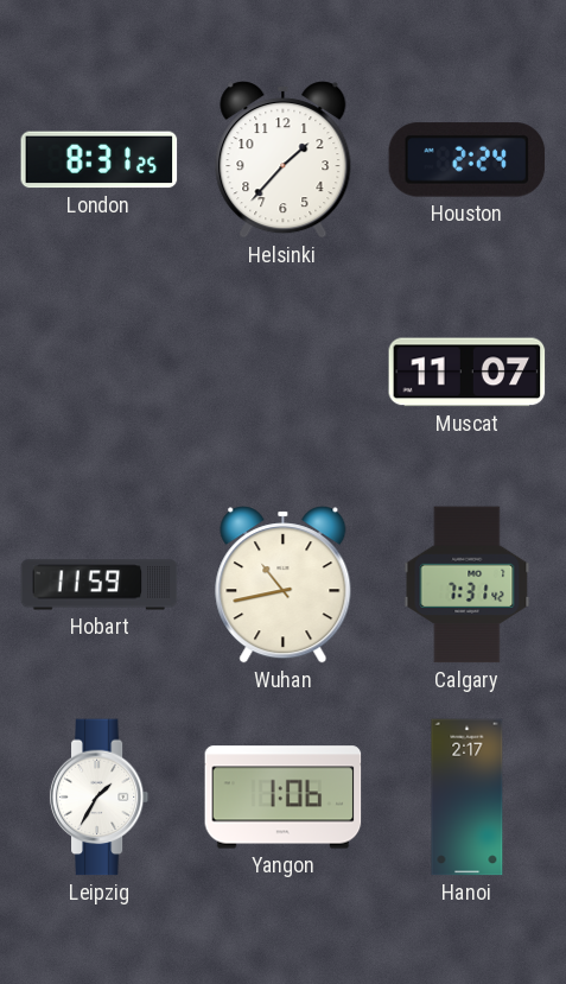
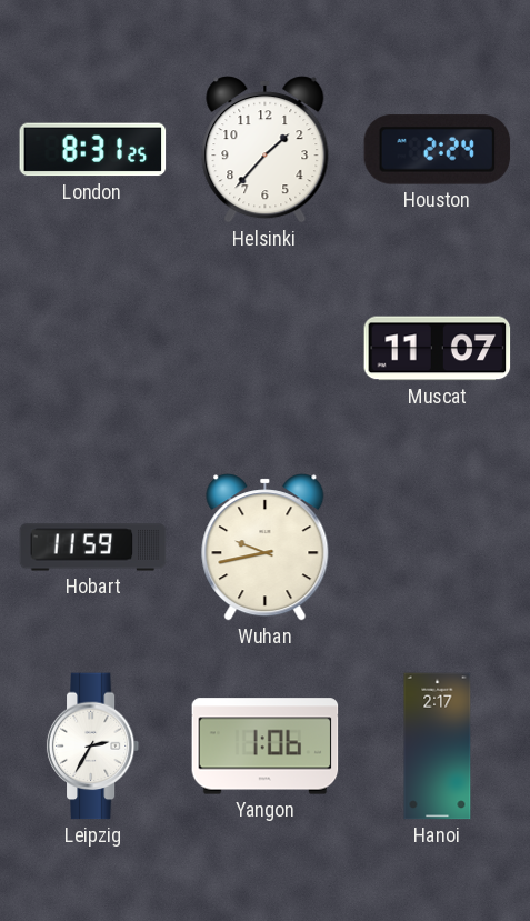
Wuhan: 10:43 -> 9:43
Calgary: 7:31 -> none
Leipzig: 1:35 -> 2:35
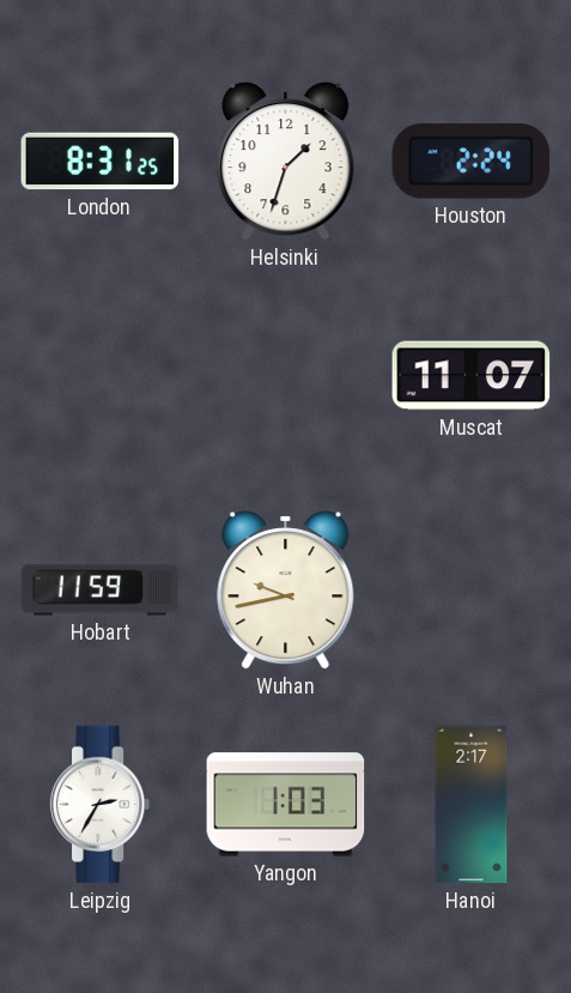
Helsinki: 1:37 -> 1:33
Yangon: 1:06 -> 1:03
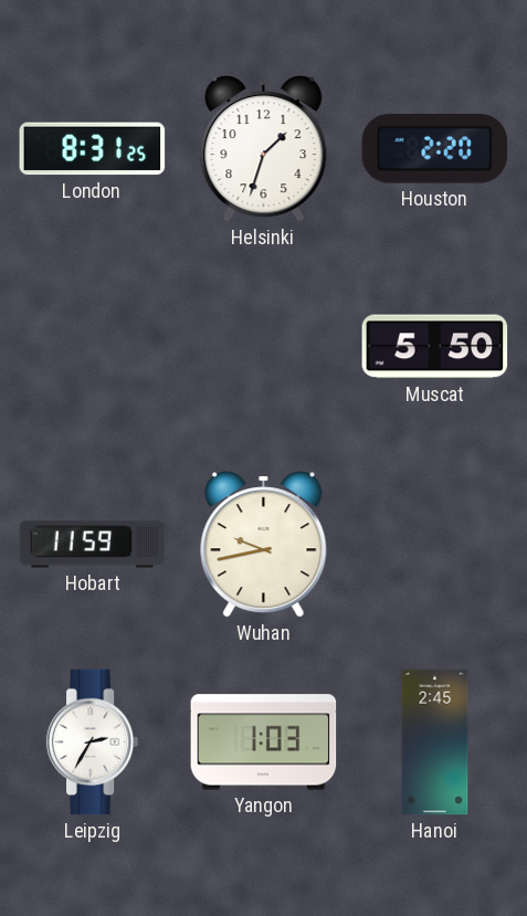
Houston: 2:24 -> 2:20
Muscat: 11:07 -> 5:50
Hanoi: 2:17 -> 2:45
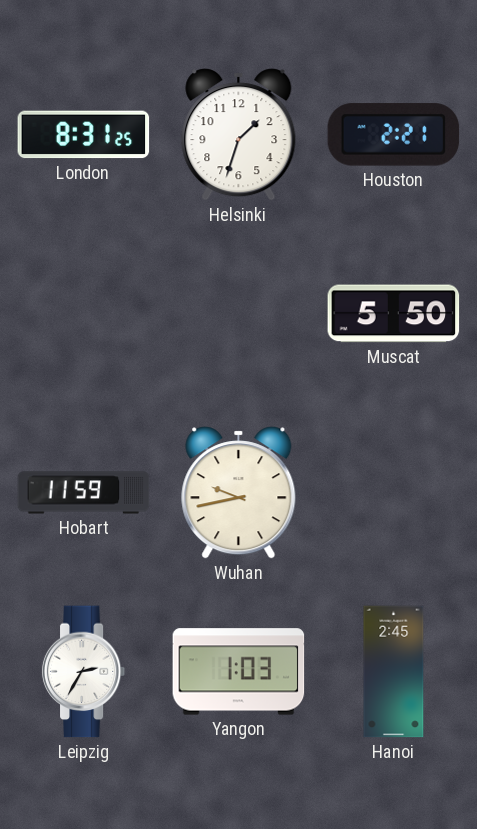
Houston: 2:20 -> 2:21
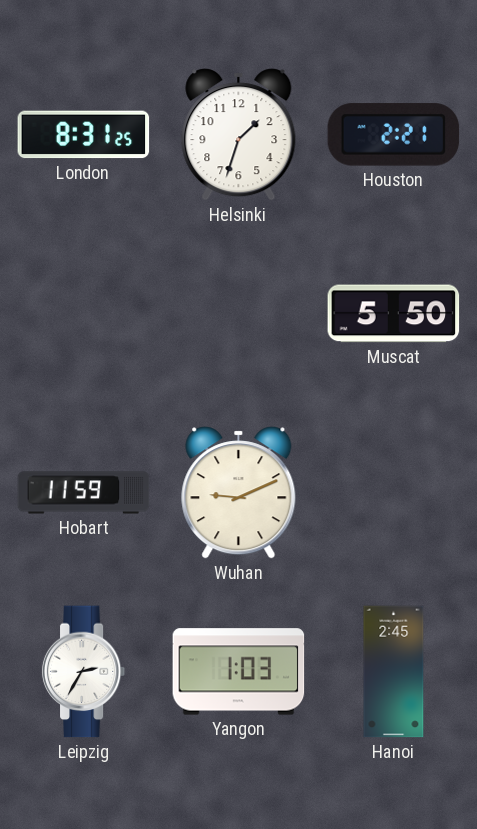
Wuhan: 9:43 -> 9:11
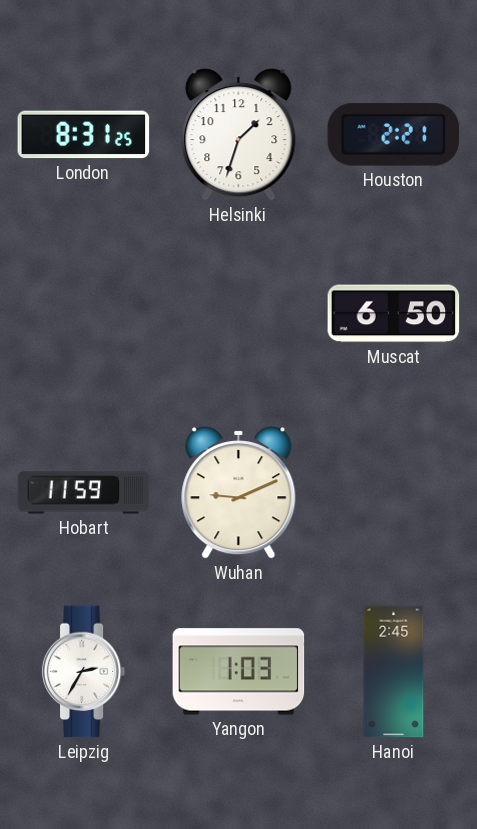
Muscat: 5:50 -> 6:50
